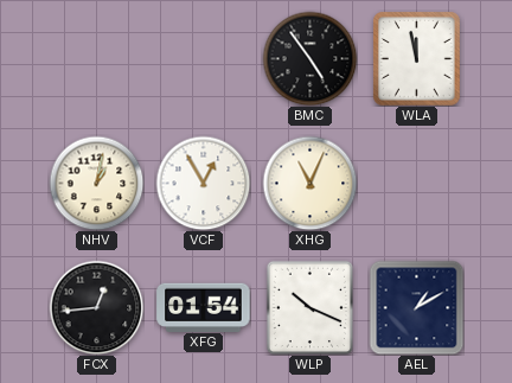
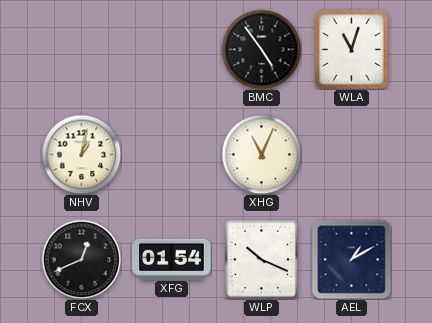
WLA: 11:58 -> 11:03
VCF: 12:55 -> none
FCX: 12:44 -> 12:41
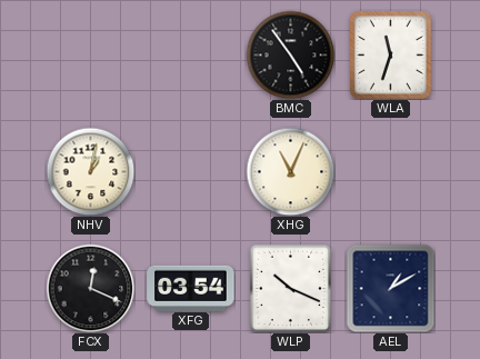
WLA: 11:03 -> 11:33
FCX: 12:41 -> 12:19
XFG: 01:54 -> 03:54
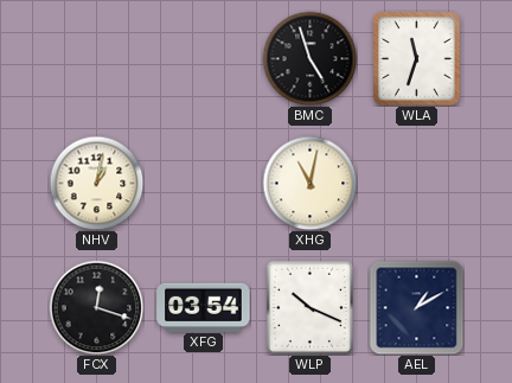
BMC: 4:54 -> 4:57
XHG: 11:04 -> 11:02
FCX: 12:19 -> 12:18
